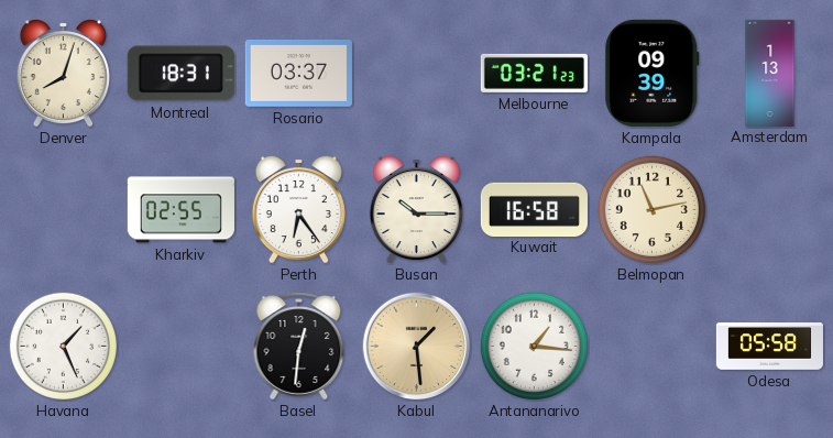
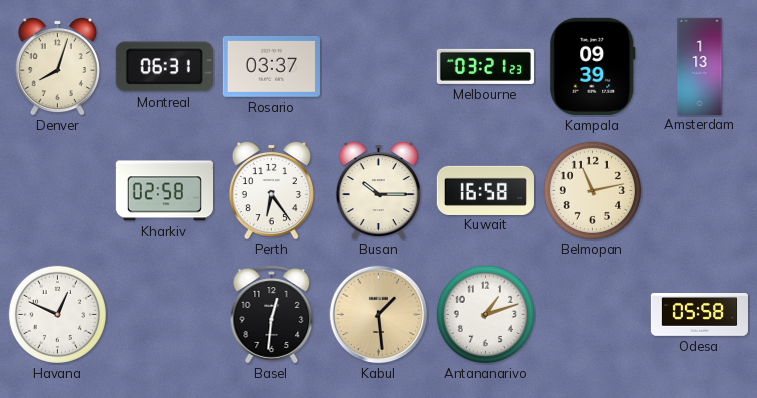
Montreal: 18:31 -> 06:31
Kharkiv: 02:55 -> 02:58
Havana: 1:26 -> 12:49
Antananarivo: 1:16 -> 1:12
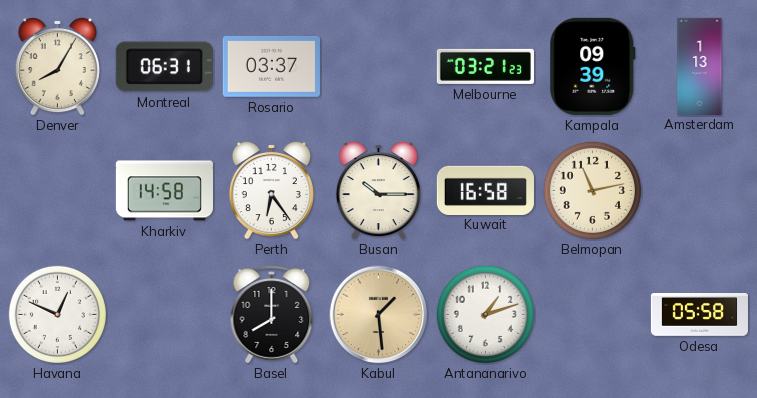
Denver: 8:03 -> 8:05
Kharkiv: 02:58 -> 14:58
Basel: 12:31 -> 8:00
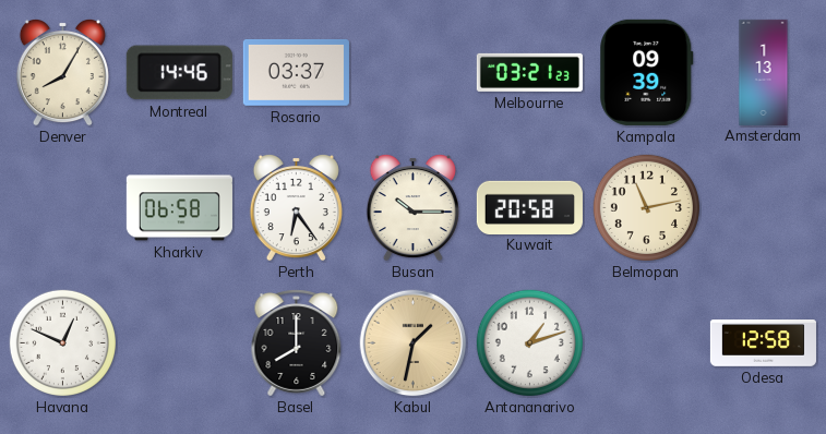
Montreal: 06:31 -> 14:46
Kharkiv: 14:58 -> 06:58
Kuwait: 16:58 -> 20:58
Kabul: 1:29 -> 1:32
Odesa: 05:58 -> 12:58
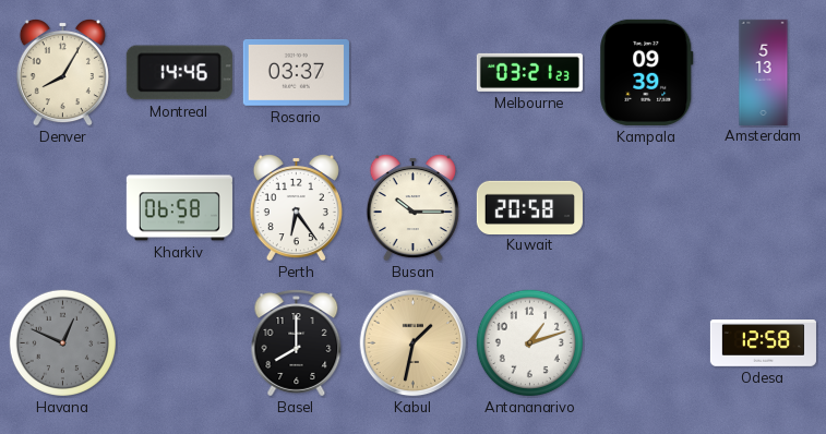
Amsterdam: 1:13 -> 5:13
Belmopan: 11:13 -> none
Havana dial: white -> grey
